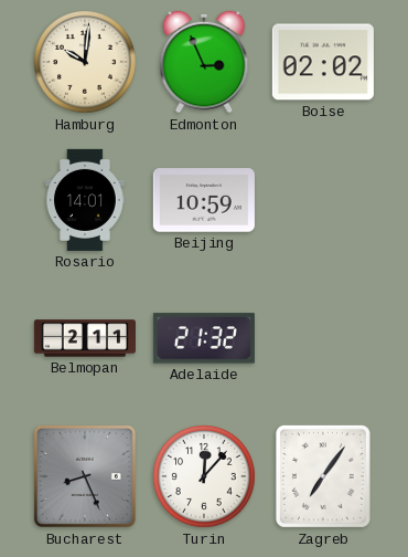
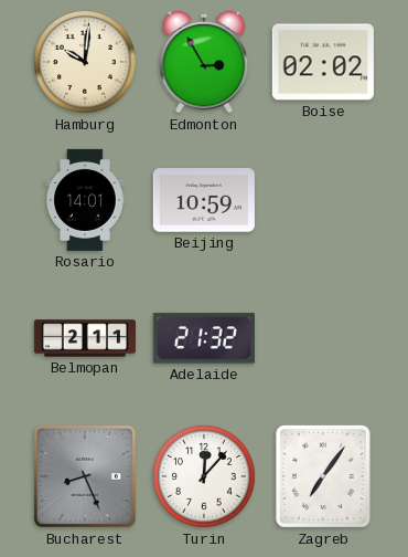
Edmonton: 2:56 -> 2:55
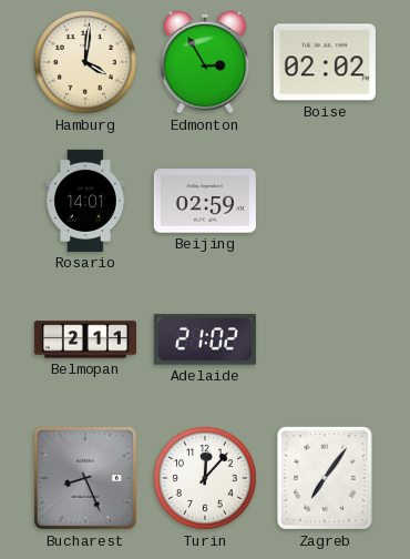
Hamburg: 10:01 -> 4:01
Beijing: 10:59 -> 02:59
Adelaide: 21:32 -> 21:02
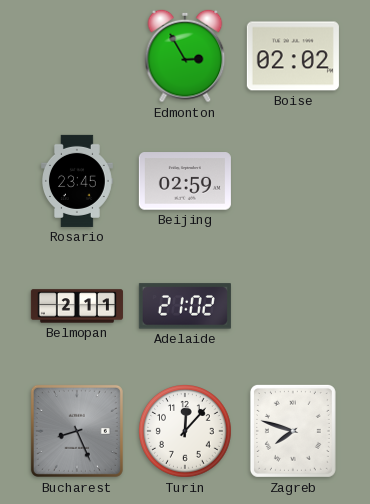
Hamburg: 4:01 -> none
Rosario: 14:01 -> 23:45
Zagreb: 7:06 -> 7:48
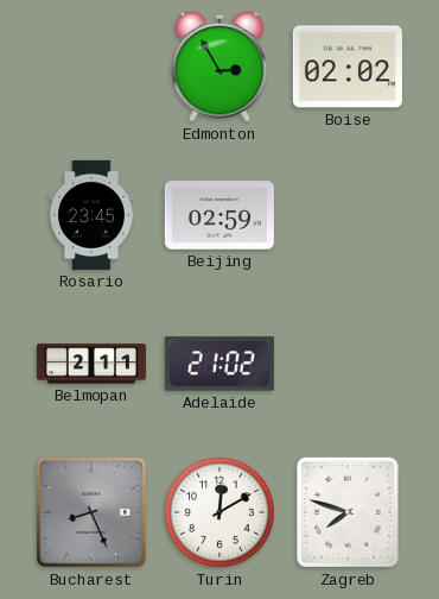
Turin: 12:07 -> 12:10
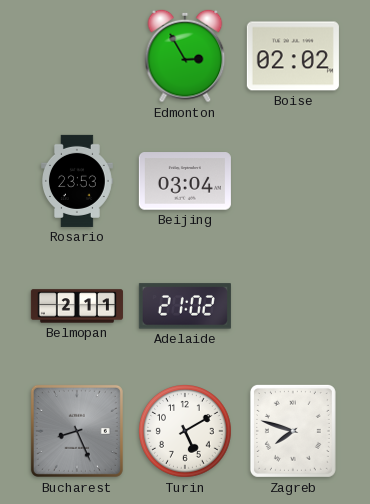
Rosario: 23:45 -> 23:53
Beijing: 02:59 -> 03:04
Turin: 12:10 -> 5:10
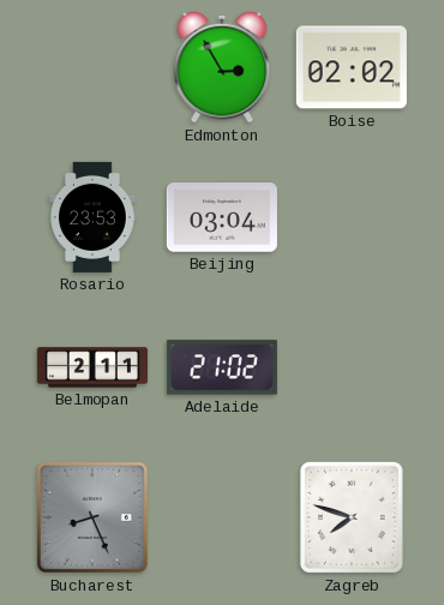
Turin: 5:10 -> none
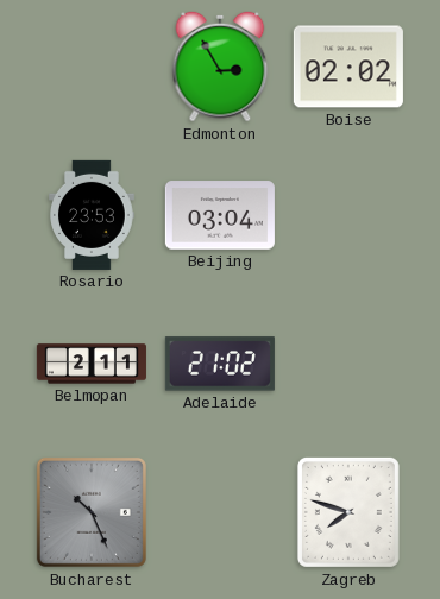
Bucharest: 8:26 -> 10:26
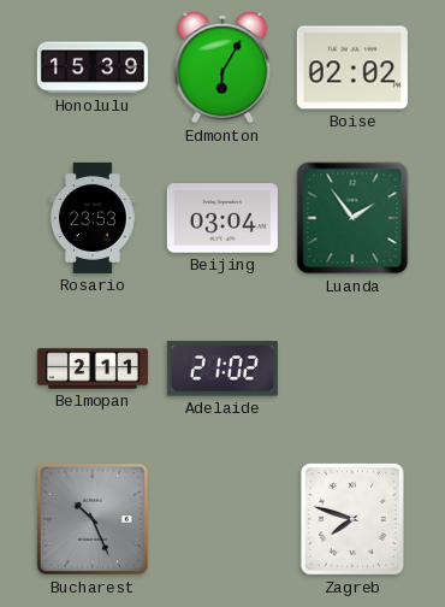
Honolulu: none -> 15:39
Edmonton: 2:55 -> 6:05
Luanda: none -> 1:54
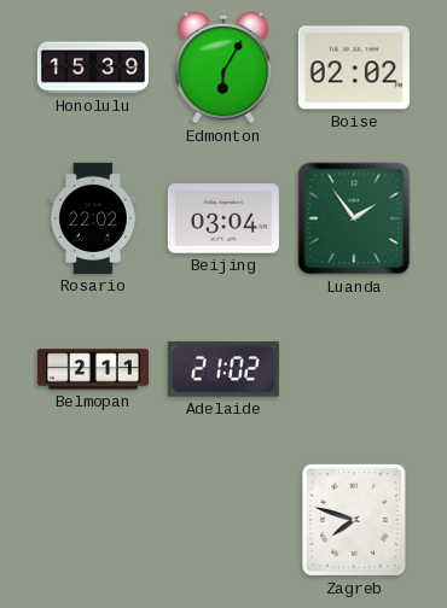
Rosario: 23:53 -> 22:02
Bucharest: 10:26 -> none
